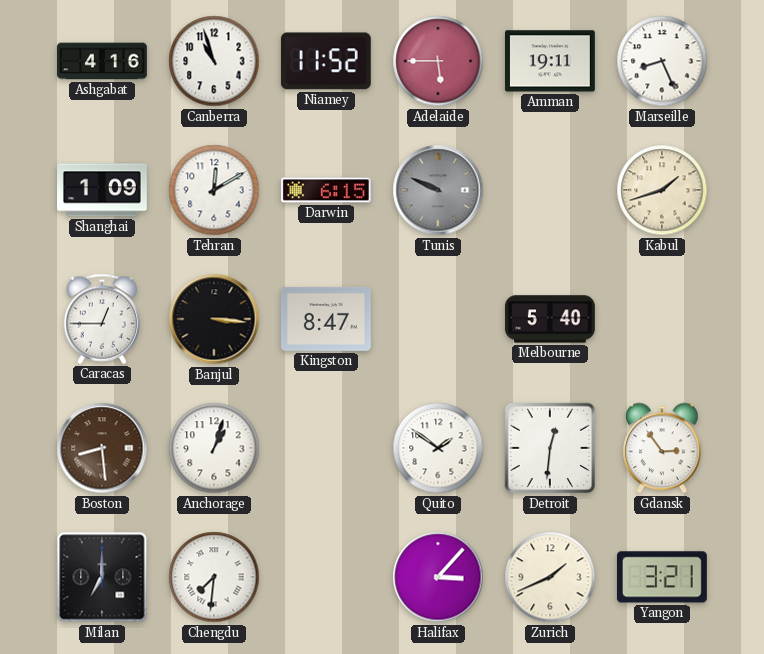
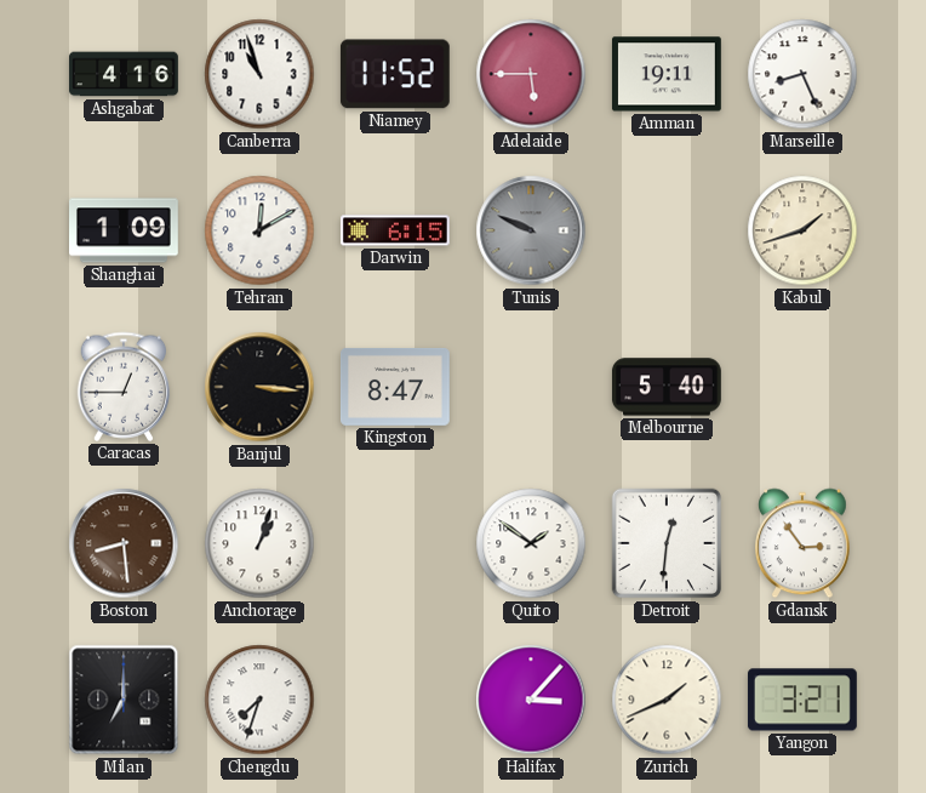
Chengdu: 7:31 -> 7:33
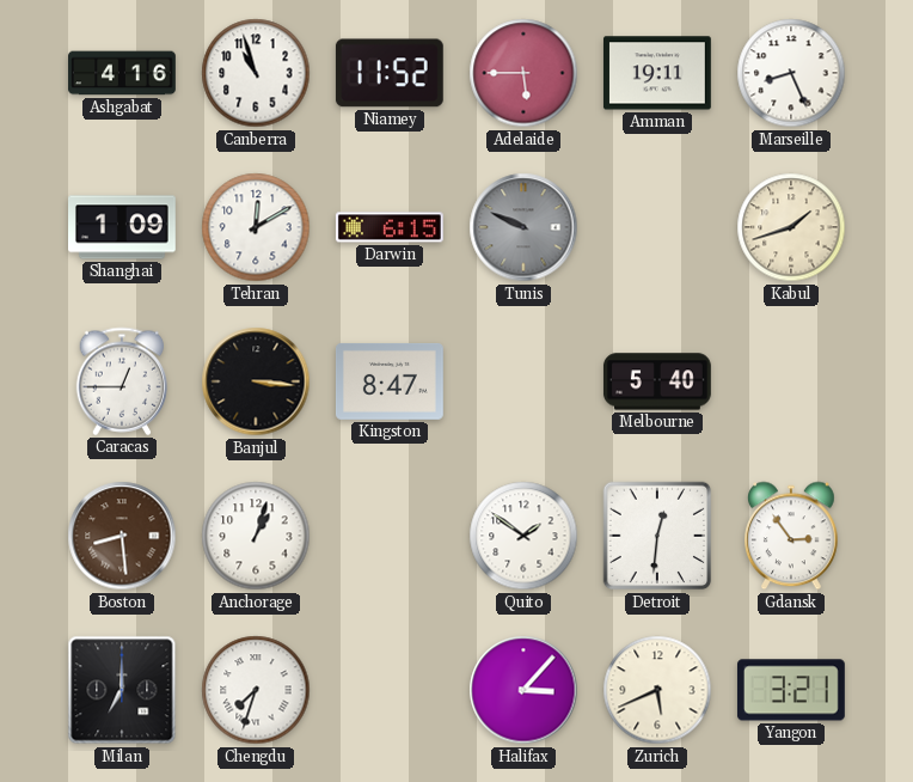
Zurich: 1:41 -> 5:41
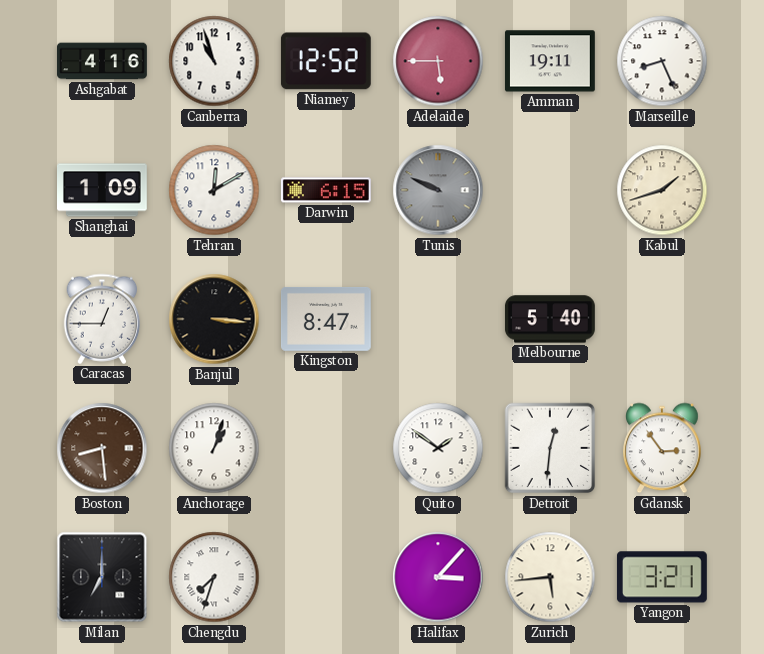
Niamey: 11:52 -> 12:52
Zurich: 5:41 -> 5:44
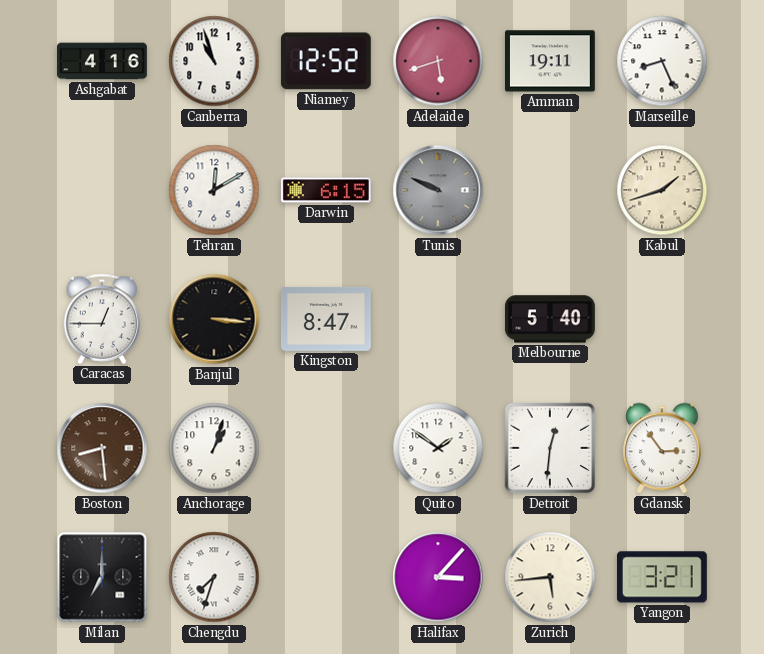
Adelaide: 5:45 -> 5:42
Shanghai: 1:09 -> none
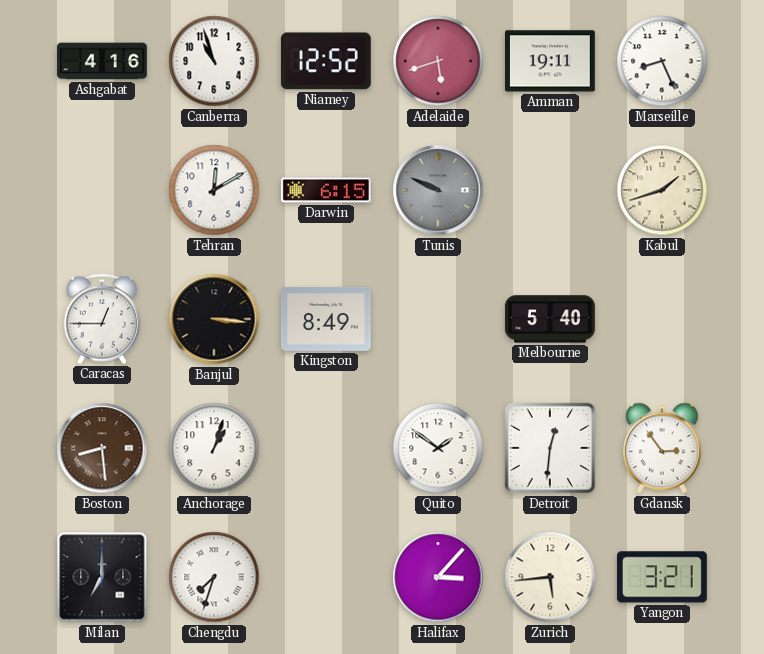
Kingston: 8:47 -> 8:49
